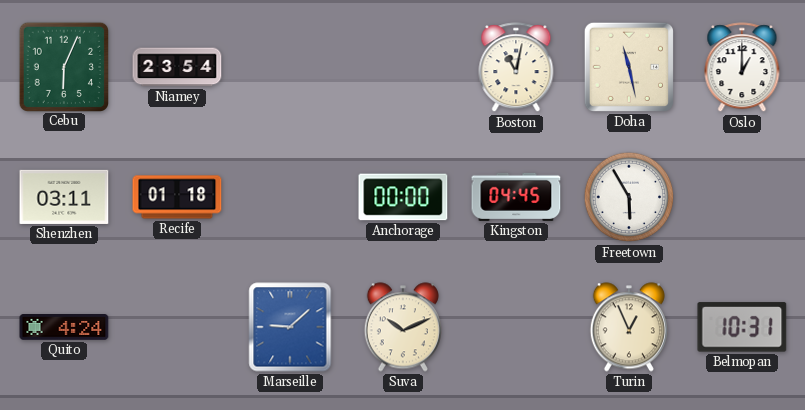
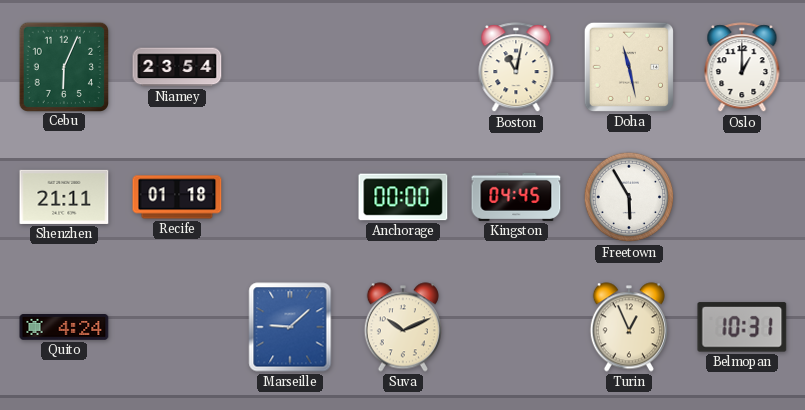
Shenzhen: 03:11 -> 21:11
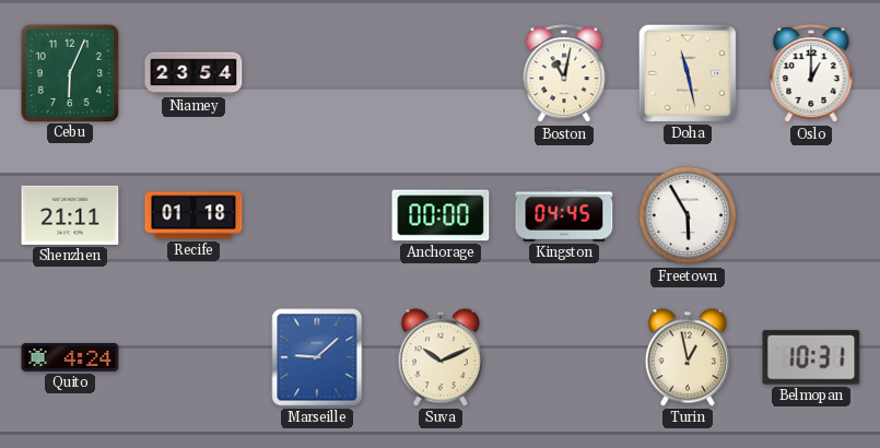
Turin: 12:56 -> 12:58
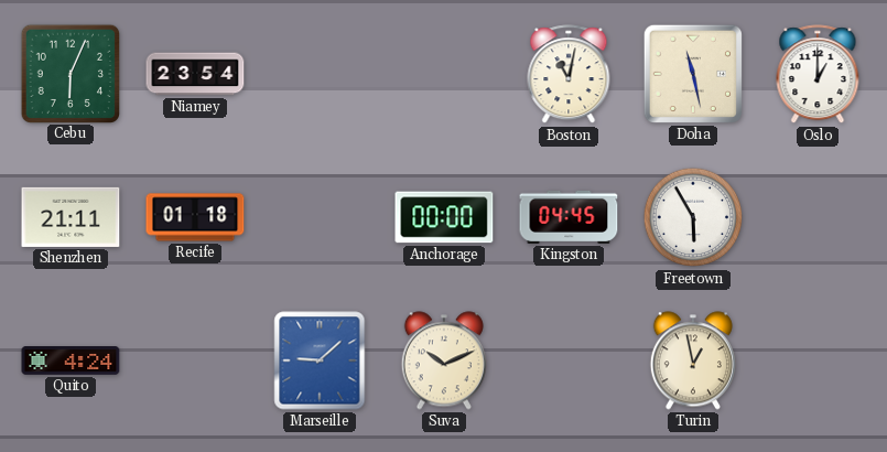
Belmopan: 10:31 -> none
